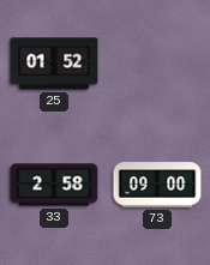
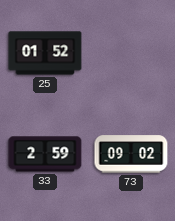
33: 2:58 -> 2:59
73: 09:00 -> 09:02
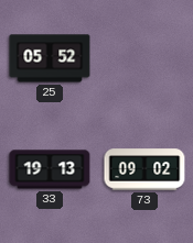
25: 01:52 -> 05:52
33: 2:59 -> 19:13
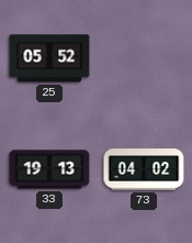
73: 09:02 -> 04:02
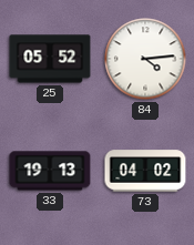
84: none -> 4:14
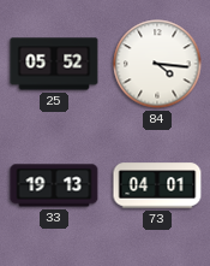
84: 4:14 -> 4:16
73: 04:02 -> 04:01
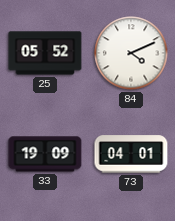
84: 4:16 -> 4:11
33: 19:13 -> 19:09
